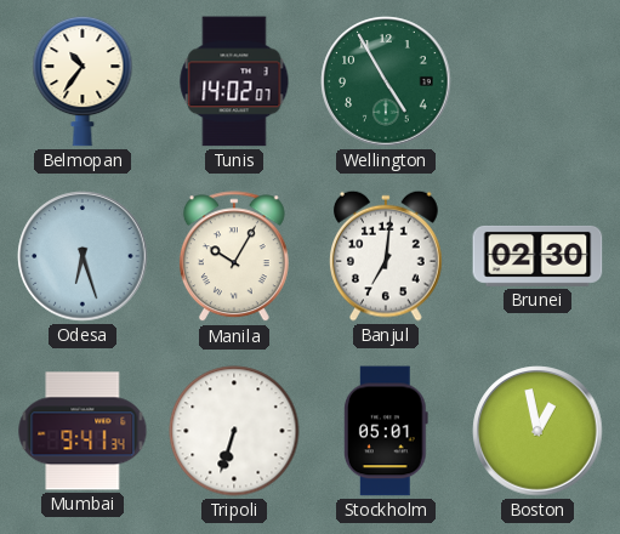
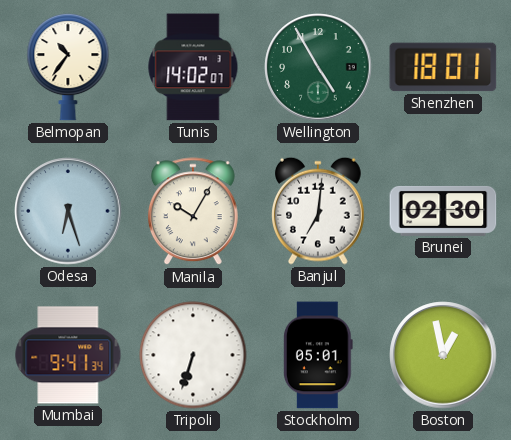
Shenzhen: none -> 18:01
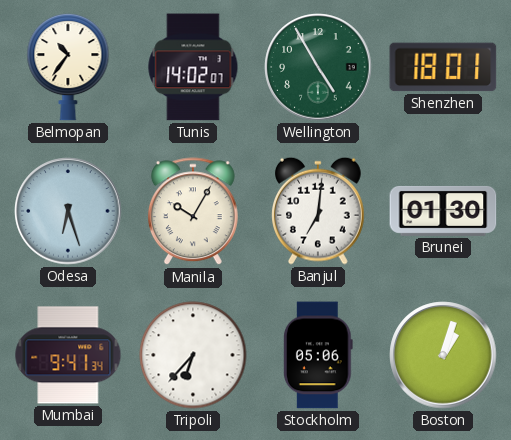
Brunei: 02:30 -> 01:30
Tripoli: 6:33 -> 6:37
Stockholm: 05:01 -> 05:06
Boston: 12:58 -> 1:03
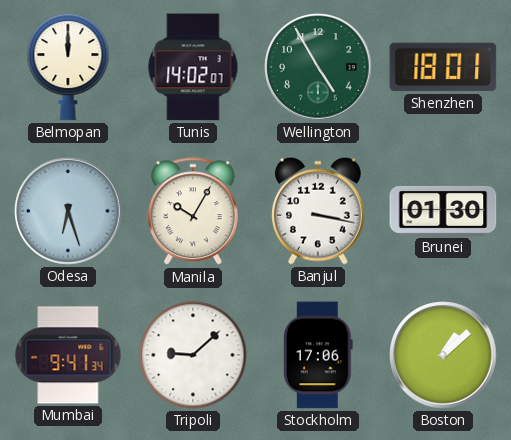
Belmopan: 10:36 -> 12:00
Banjul: 7:01 -> 3:17
Tripoli: 6:37 -> 9:08
Stockholm: 05:06 -> 17:06
Boston: 1:03 -> 1:08
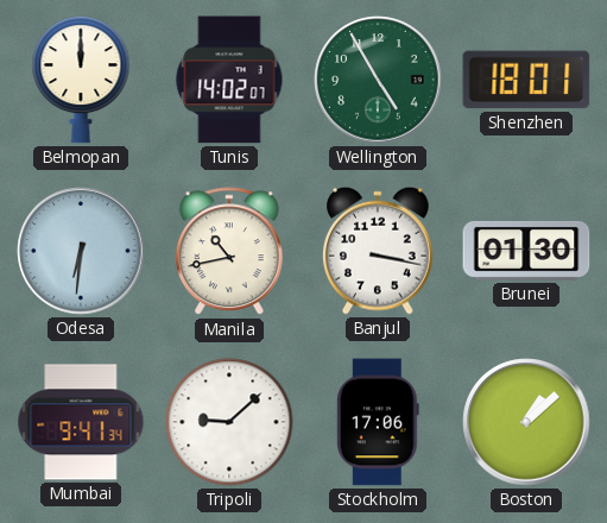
Odesa: 6:27 -> 6:31
Manila: 10:05 -> 10:43
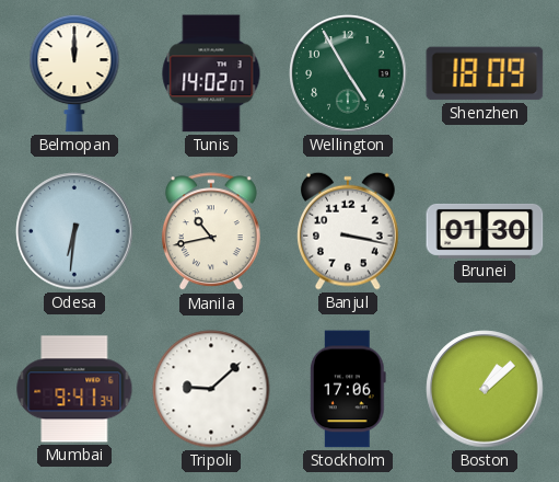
Shenzhen: 18:01 -> 18:09
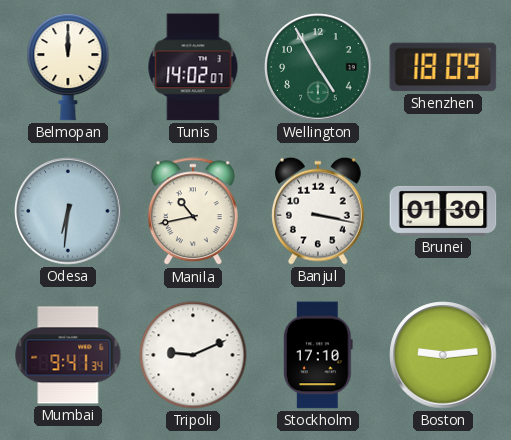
Tripoli: 9:08 -> 9:11
Stockholm: 17:06 -> 17:10
Boston: 1:08 -> 9:14
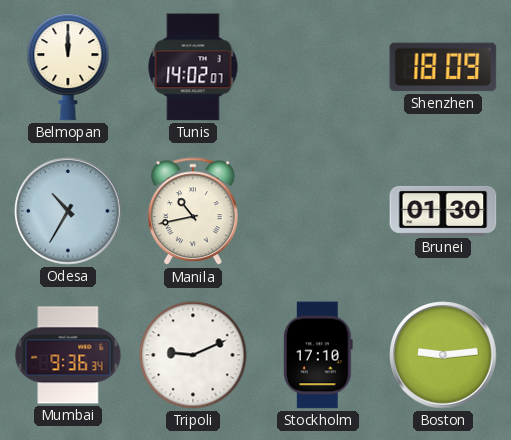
Wellington: 4:55 -> none
Odesa: 6:31 -> 10:35
Banjul: 3:17 -> none
Mumbai: 9:41 -> 9:36
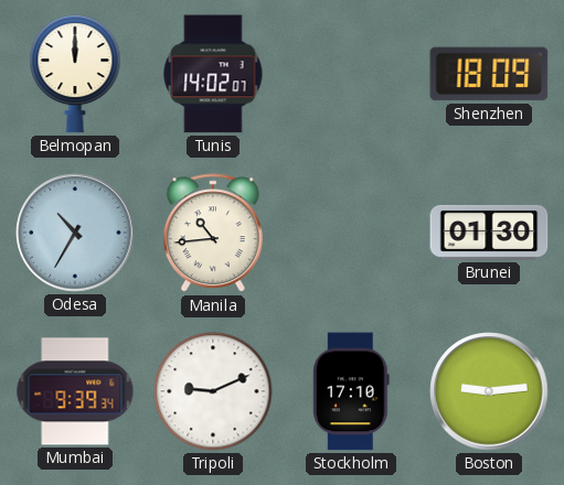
Manila: 10:43 -> 10:44
Mumbai: 9:36 -> 9:39
